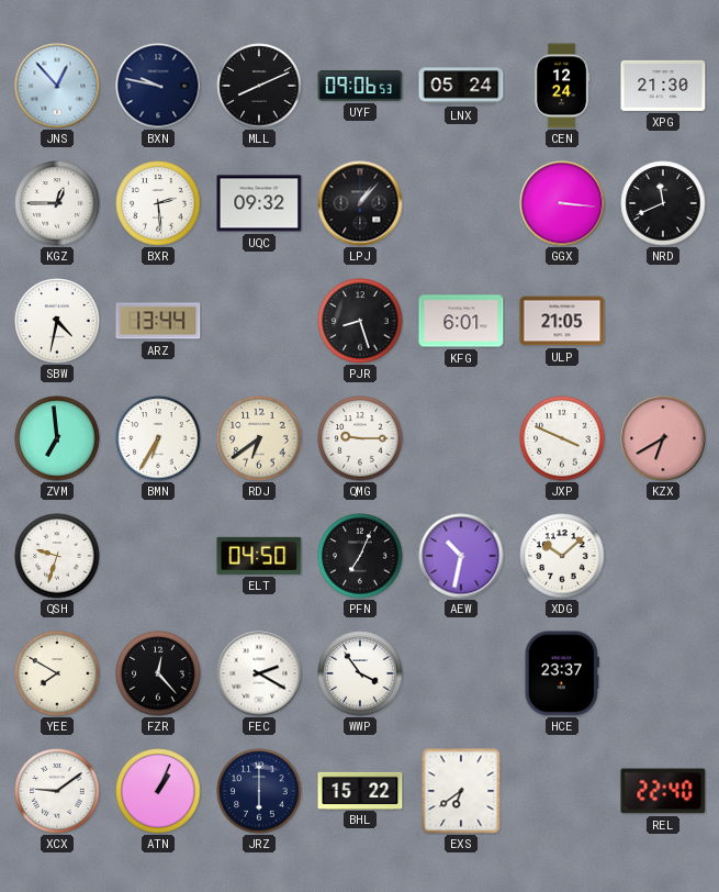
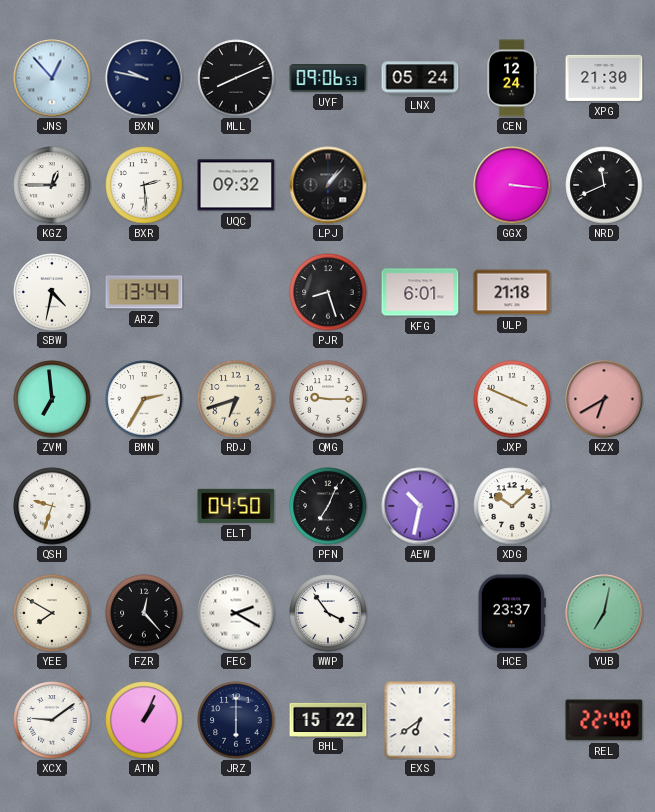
ULP: 21:05 -> 21:18
BMN: 6:35 -> 2:35
RDJ: 6:39 -> 6:42
YUB: none -> 7:02
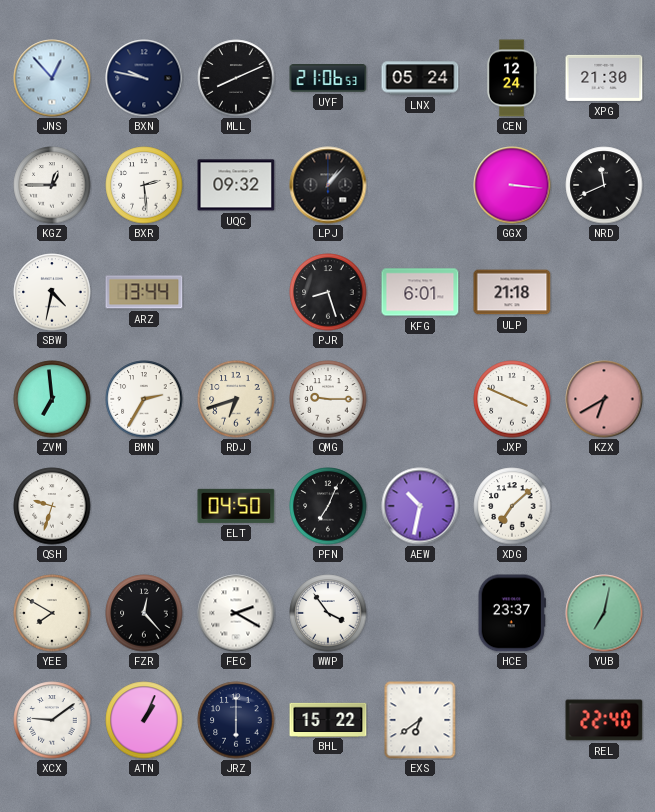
UYF: 09:06 -> 21:06
XDG: 10:08 -> 7:08
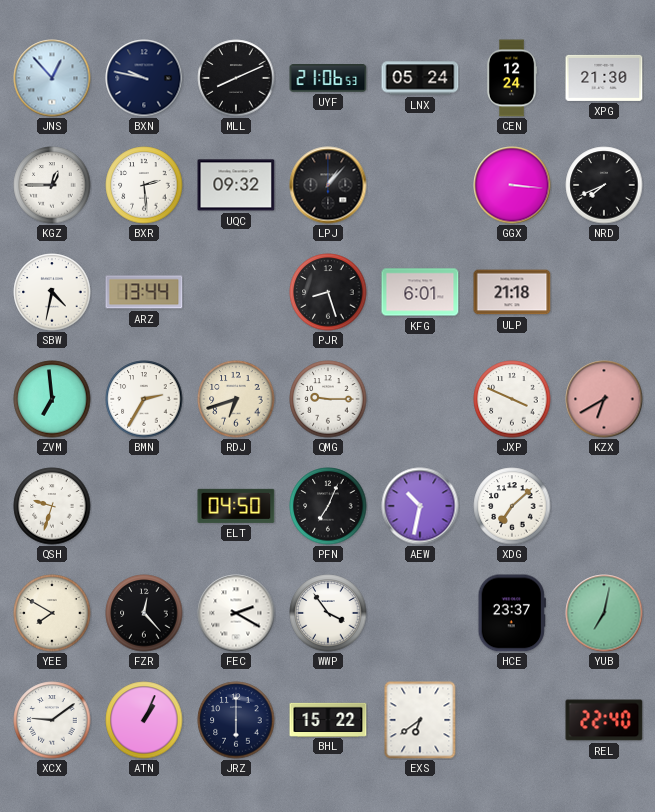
NRD: 11:41 -> 7:41
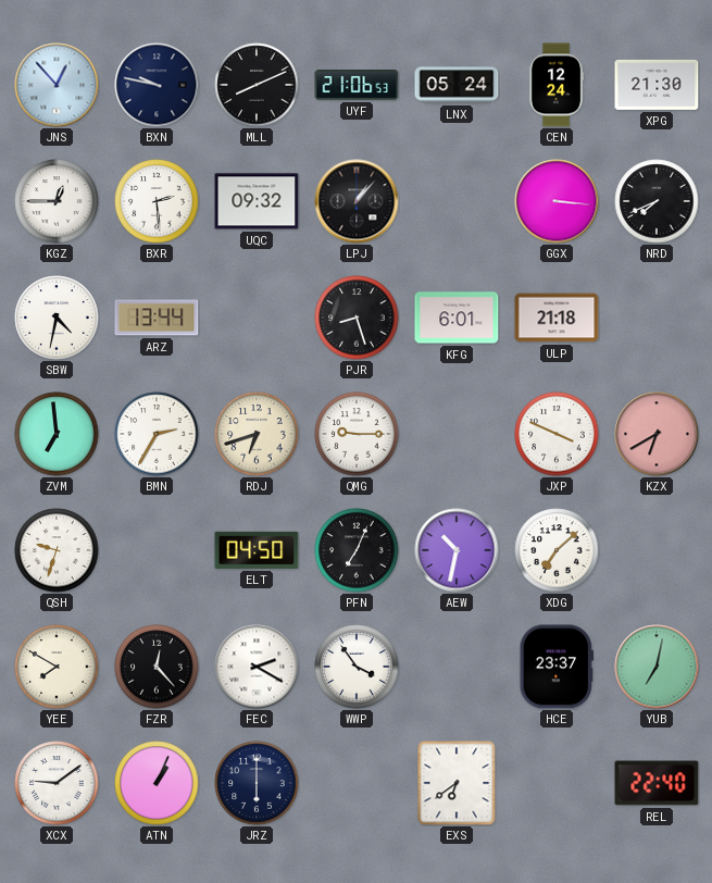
BHL: 15:22 -> none
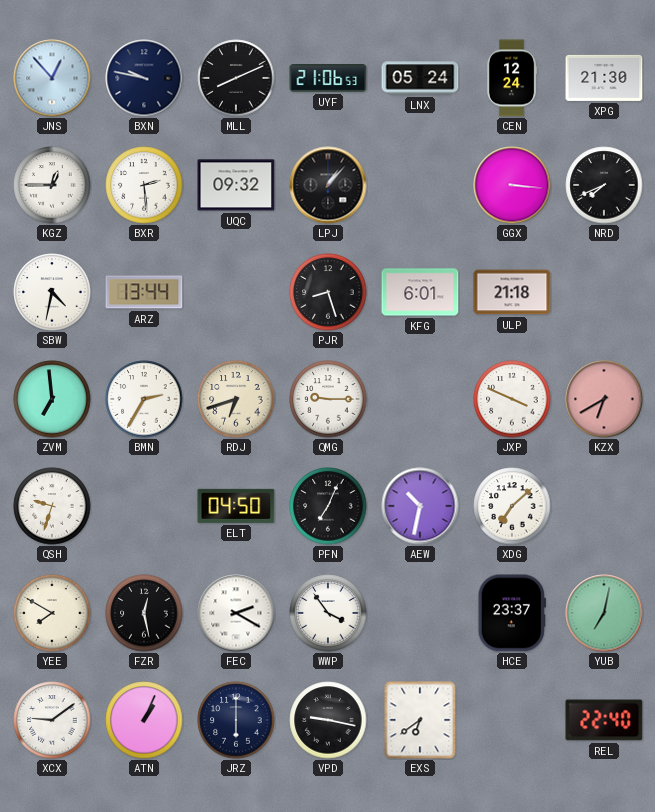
FZR: 12:23 -> 12:28
VPD: none -> 9:17
